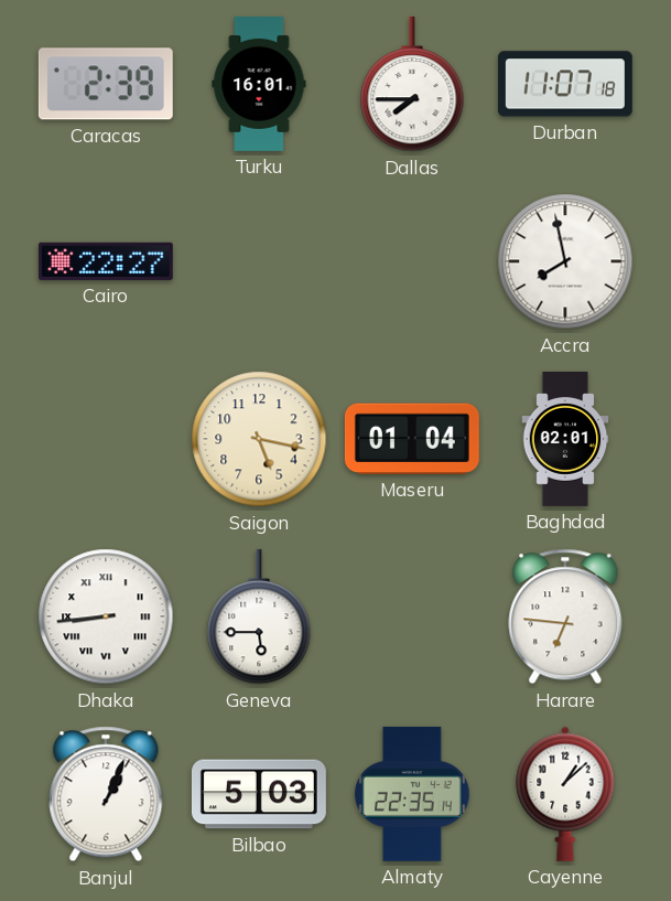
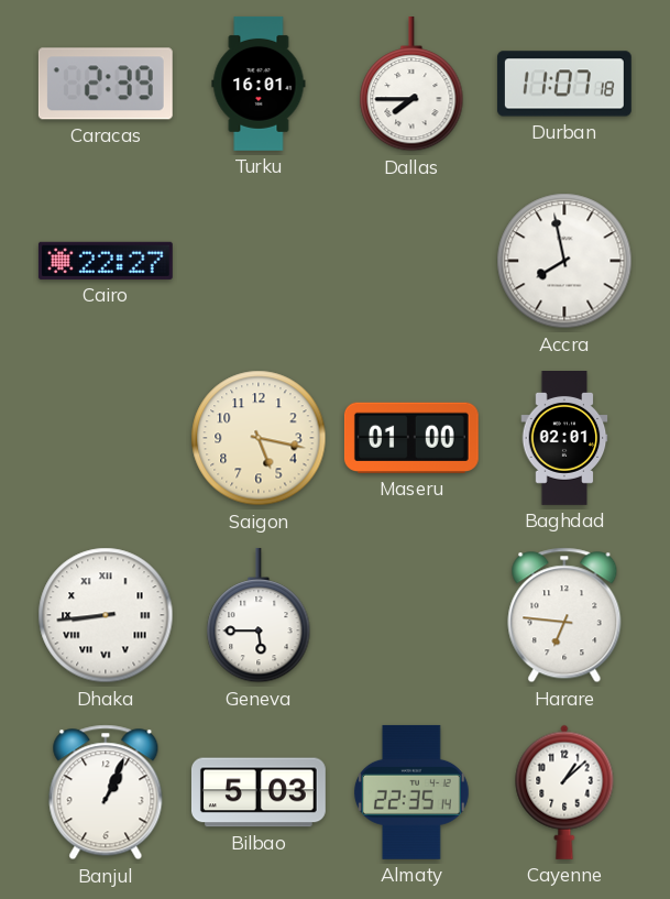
Maseru: 01:04 -> 01:00
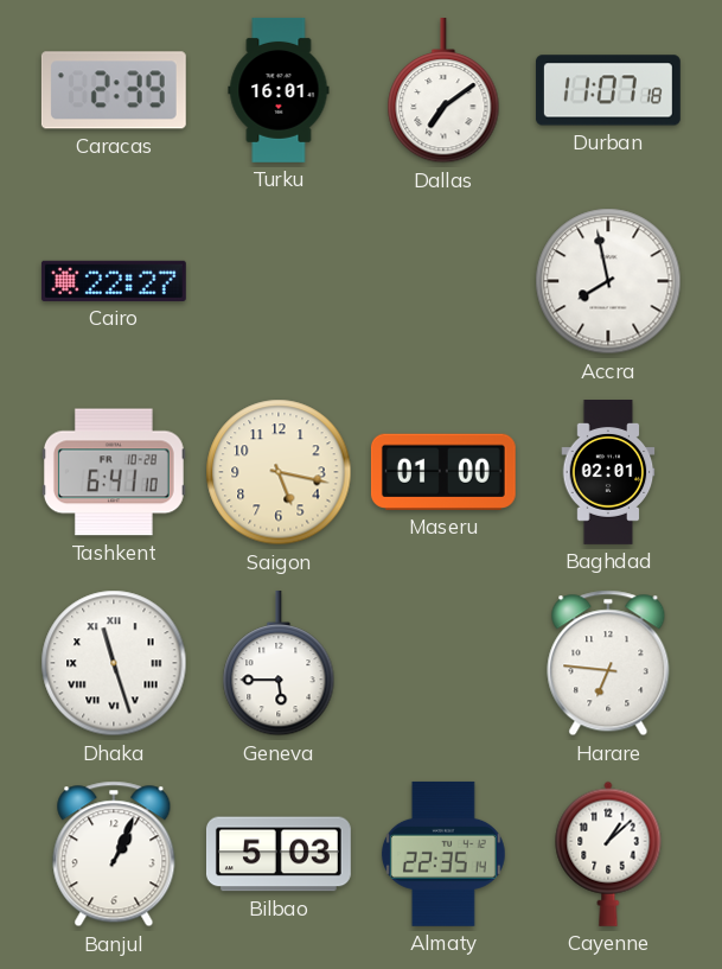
Dallas: 7:45 -> 7:09
Tashkent: none -> 6:41
Dhaka: 8:44 -> 11:27
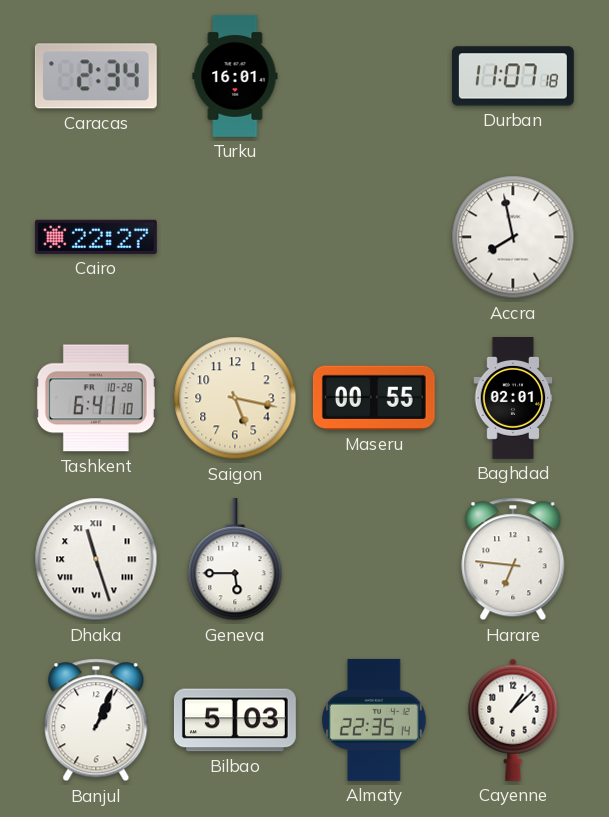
Caracas: 2:39 -> 2:34
Dallas: 7:09 -> none
Maseru: 01:00 -> 00:55
